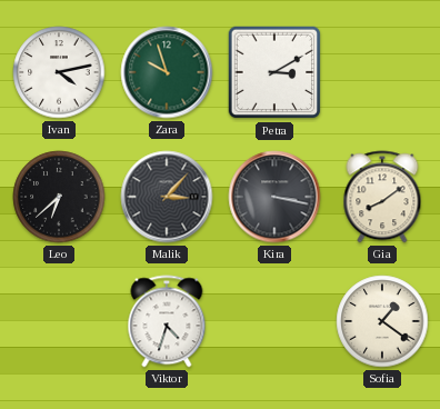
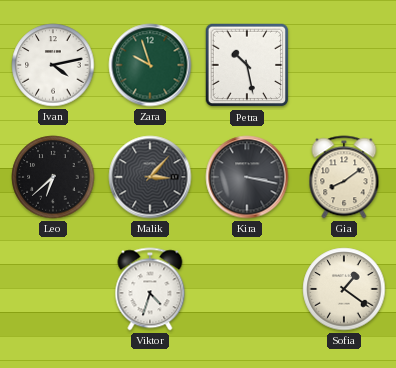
Petra: 3:10 -> 10:28
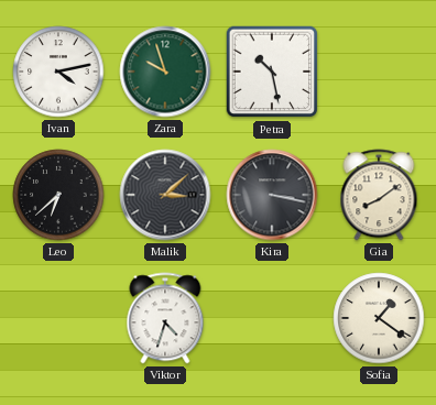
Malik: 3:07 -> 3:08
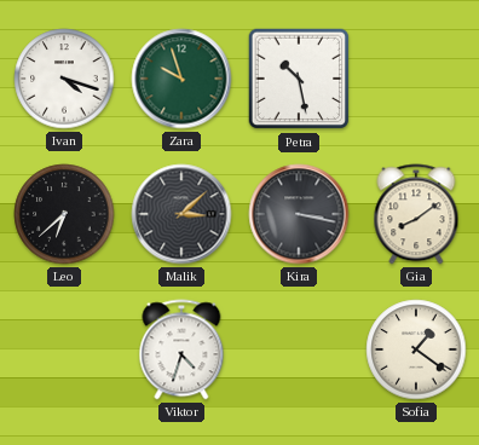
Ivan: 4:13 -> 4:18
